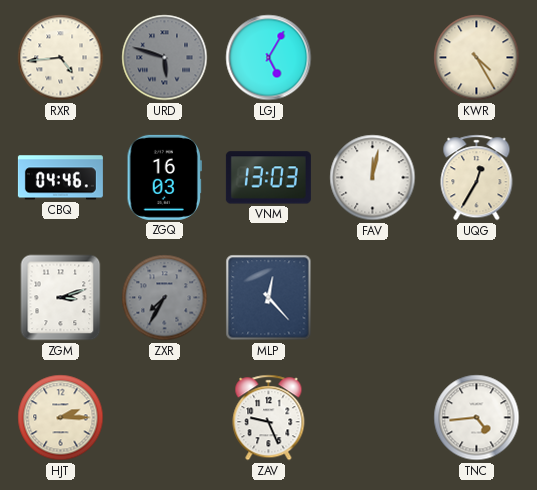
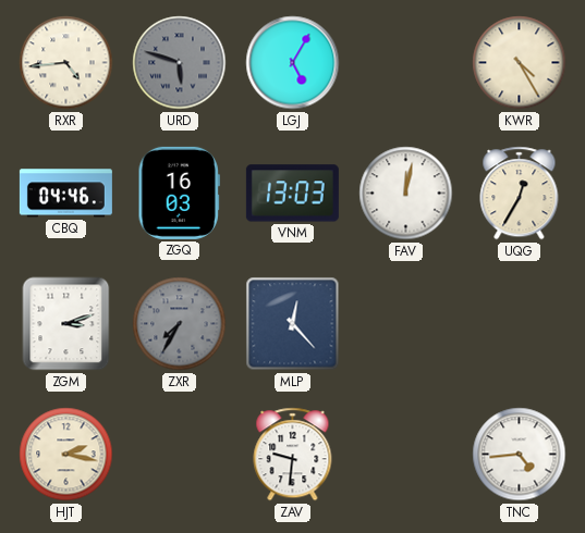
HJT: 2:15 -> 2:17
ZAV: 9:26 -> 9:31
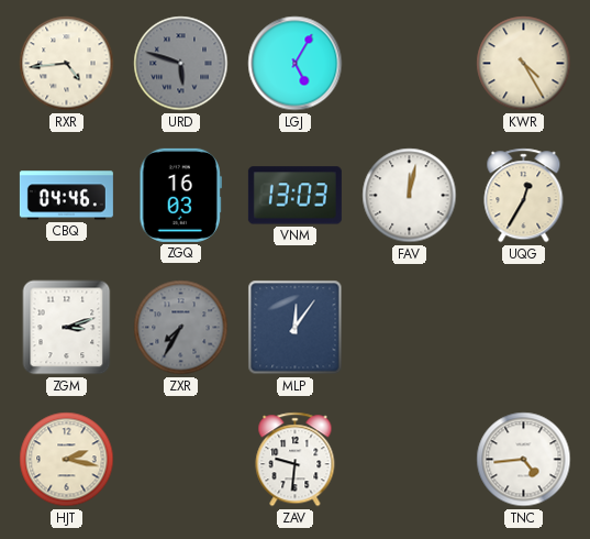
MLP: 12:23 -> 12:06
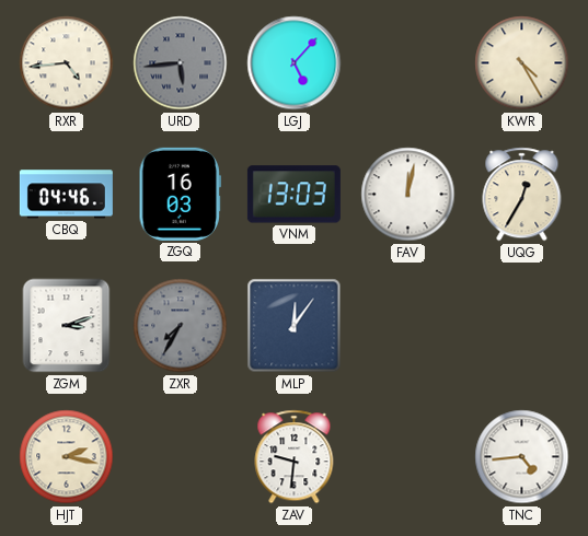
URD: 5:48 -> 5:44
LGJ: 5:05 -> 5:07
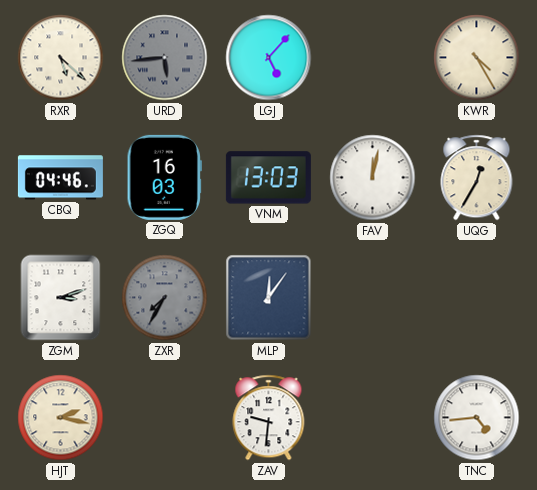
RXR: 4:44 -> 5:22
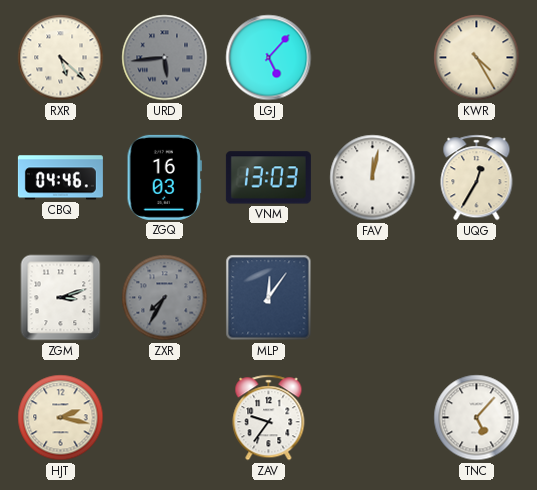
ZAV: 9:31 -> 9:36
TNC: 4:44 -> 5:07
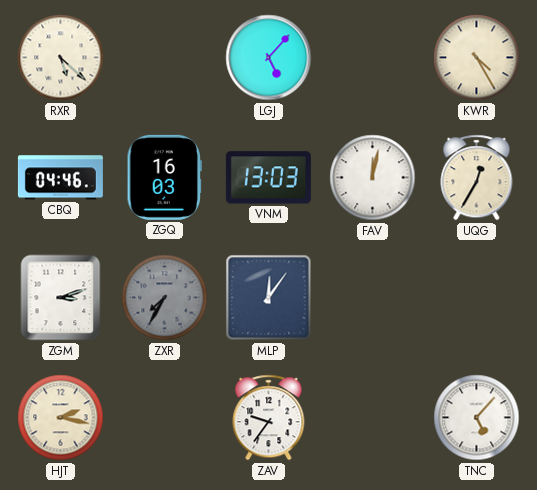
URD: 5:44 -> none
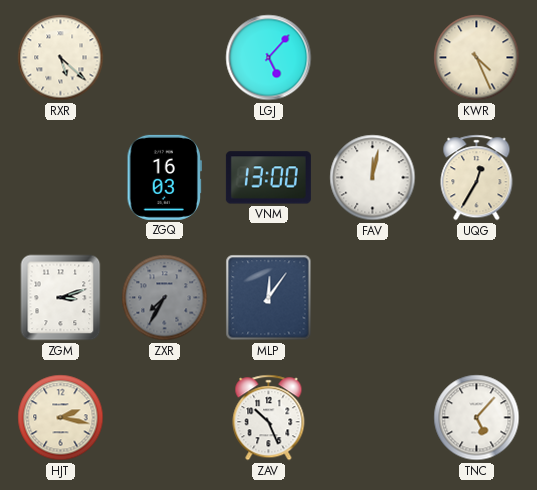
KWR: 4:25 -> 4:26
CBQ: 04:46 -> none
VNM: 13:03 -> 13:00
ZAV: 9:36 -> 10:26
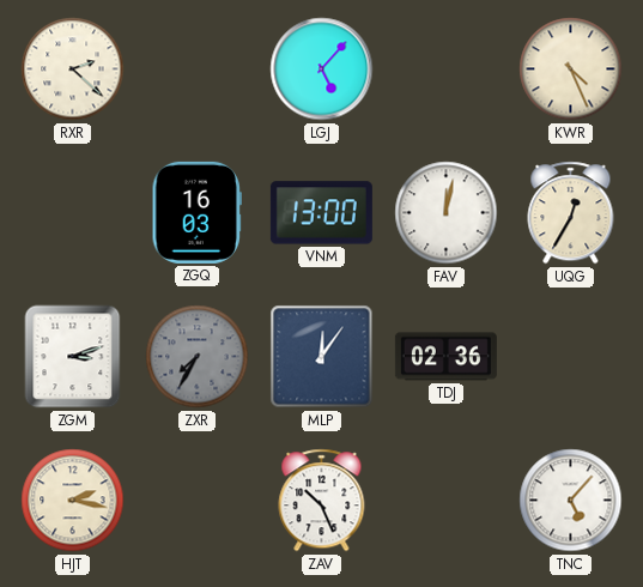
RXR: 5:22 -> 2:22
TDJ: none -> 02:36
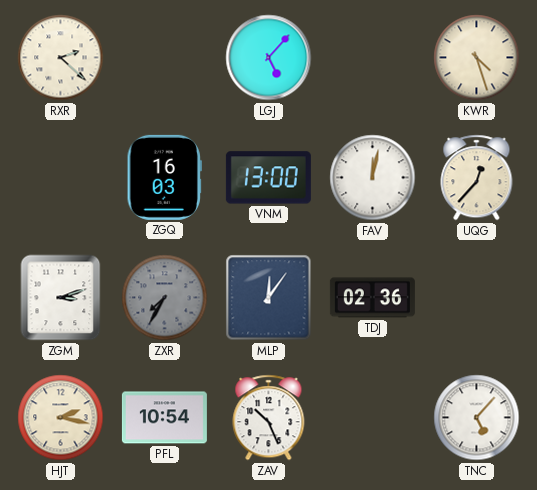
KWR: 4:26 -> 4:27
UQG: 12:35 -> 12:37
PFL: none -> 10:54
